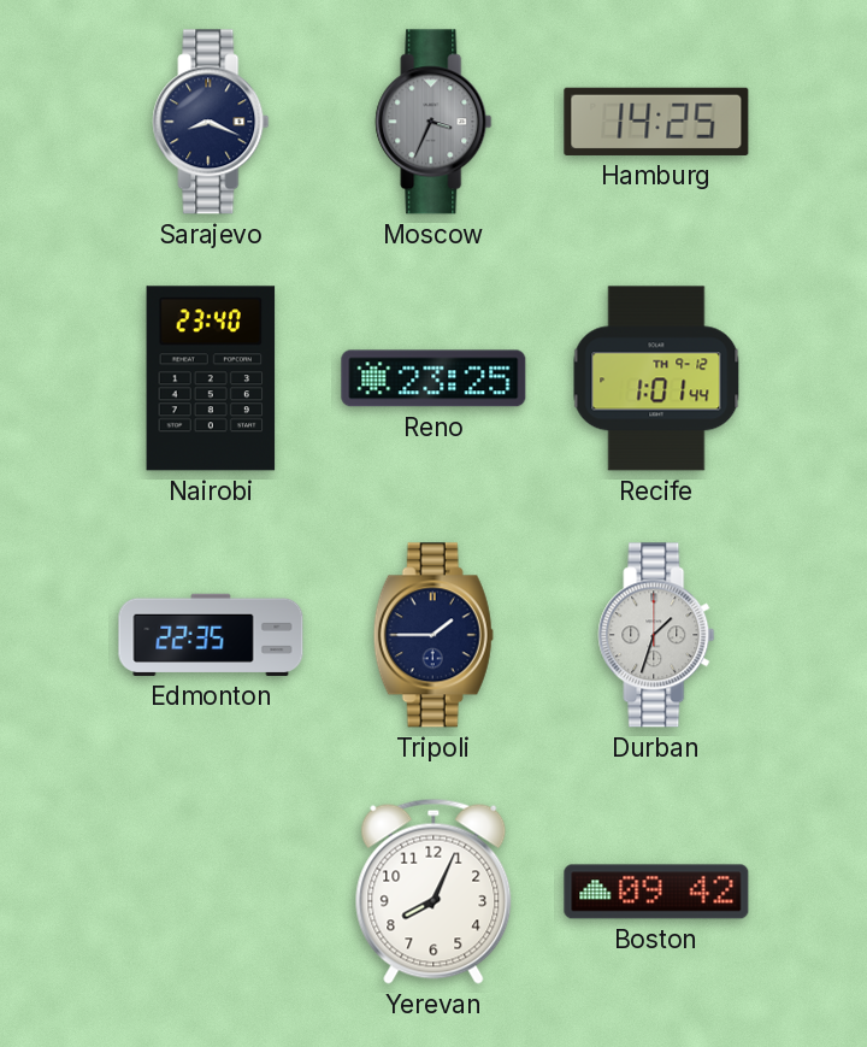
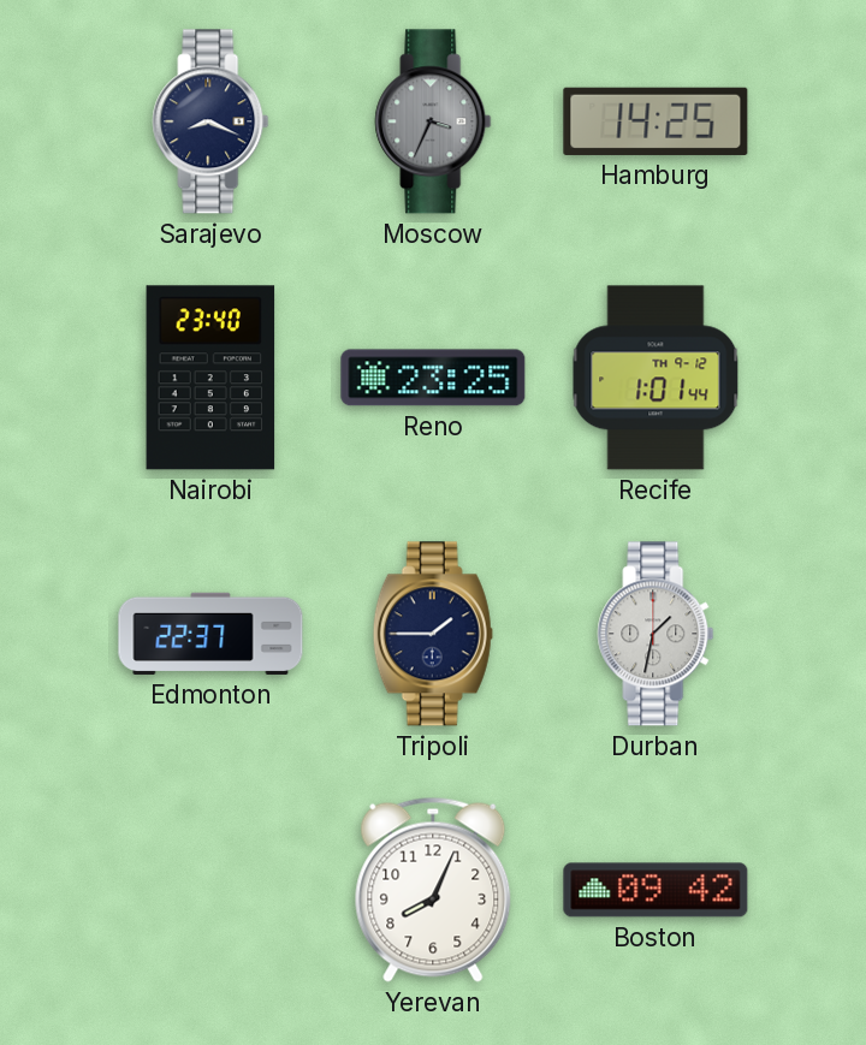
Edmonton: 22:35 -> 22:37
Durban: 1:33 -> 1:32
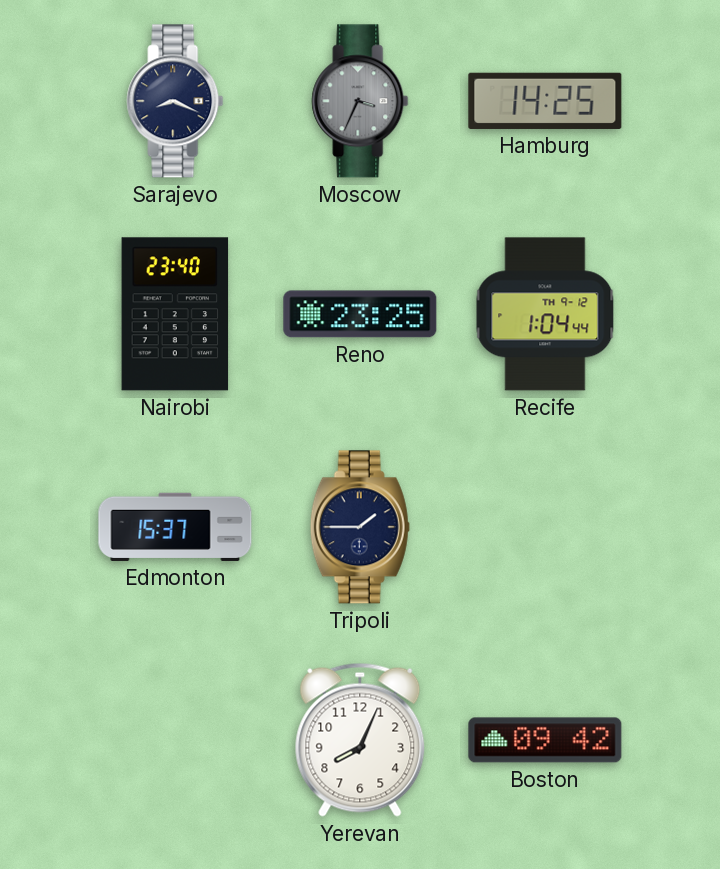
Recife: 1:01 -> 1:04
Edmonton: 22:37 -> 15:37
Durban: 1:32 -> none
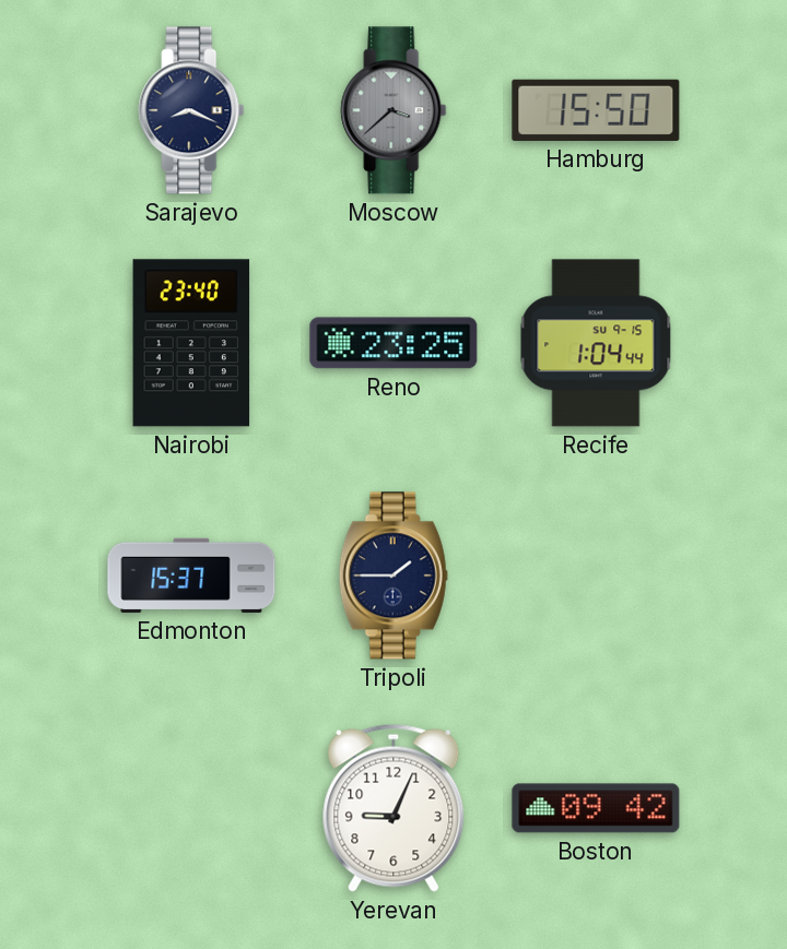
Moscow: 3:34 -> 3:38
Hamburg: 14:25 -> 15:50
Recife date: TH 9-12 -> SU 9-15
Yerevan: 8:04 -> 9:04
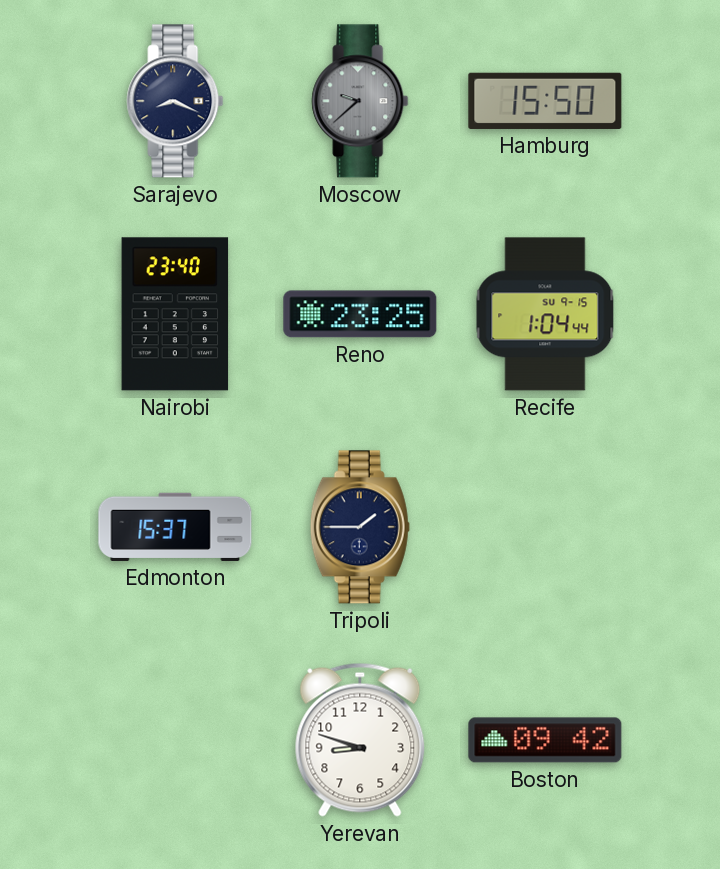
Moscow: 3:38 -> 9:38
Yerevan: 9:04 -> 8:48
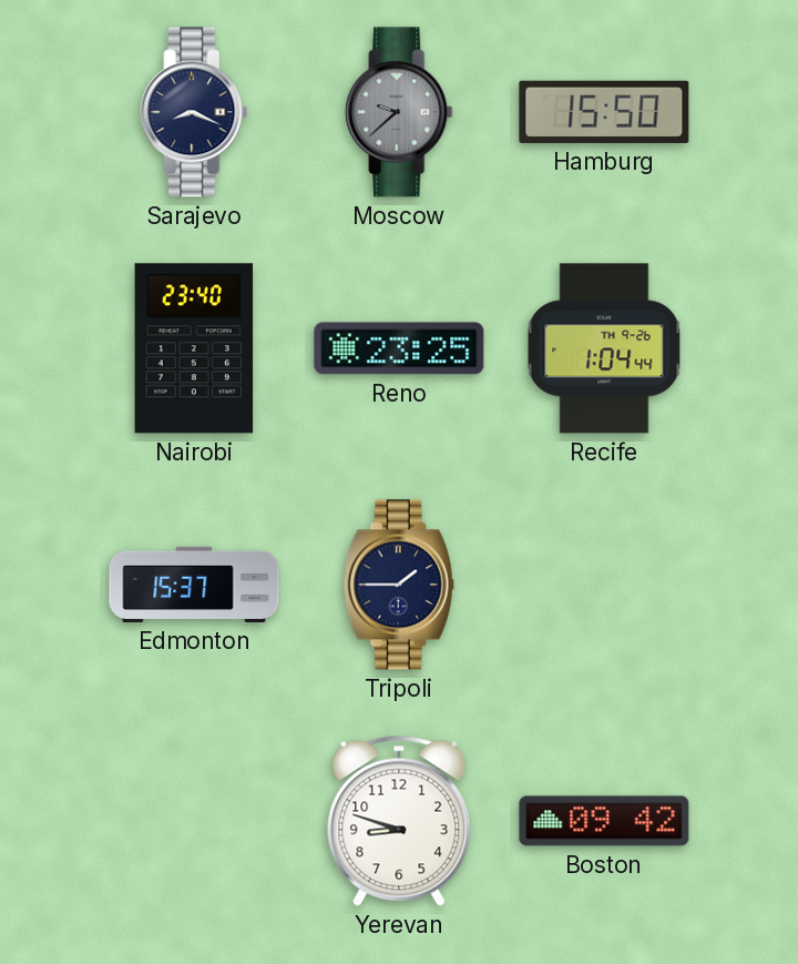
Recife date: SU 9-15 -> TH 9-26
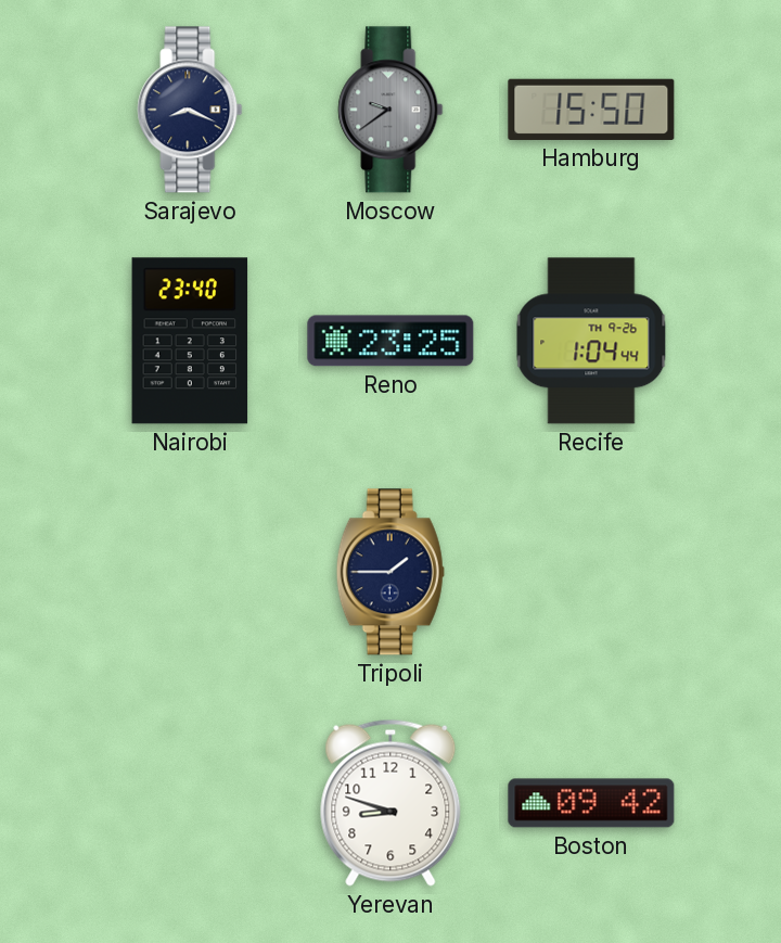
Moscow: 9:38 -> 9:39
Edmonton: 15:37 -> none
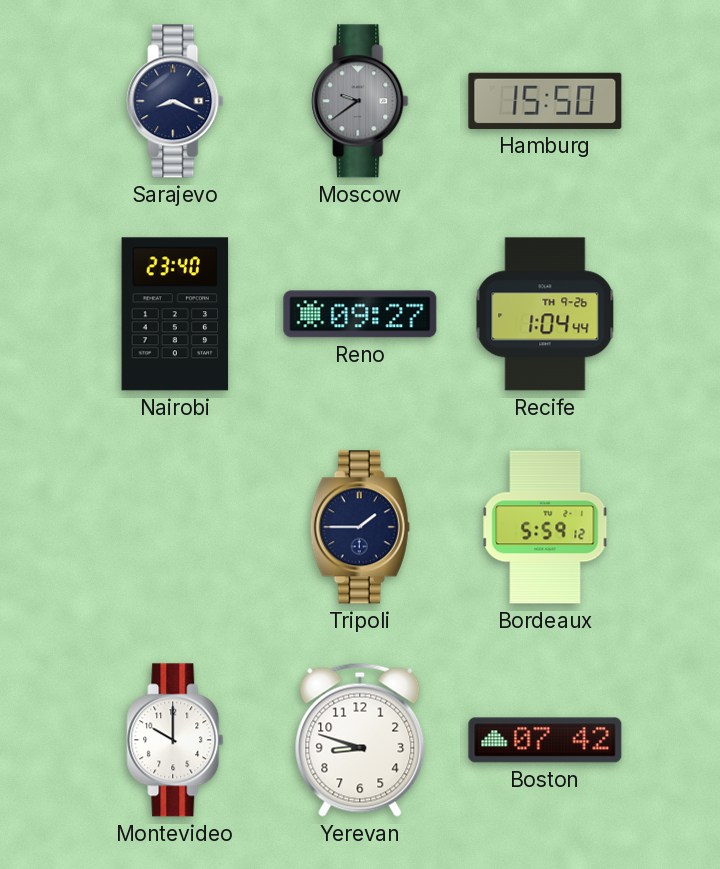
Reno: 23:25 -> 09:27
Bordeaux: none -> 5:59
Montevideo: none -> 10:00
Boston: 09:42 -> 07:42
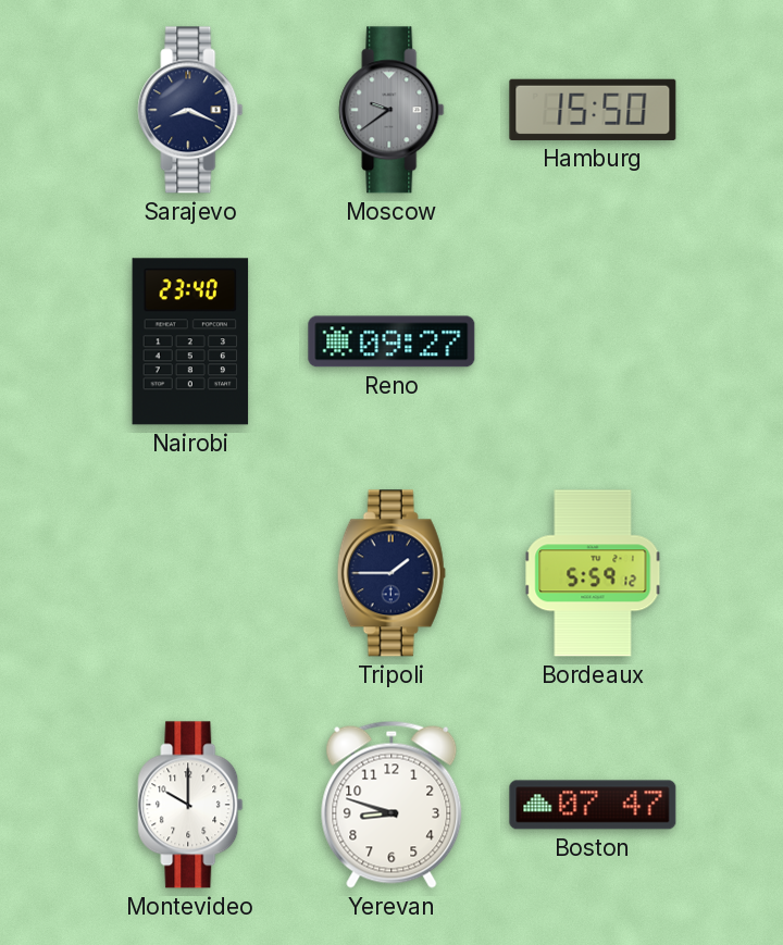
Recife: 1:04 -> none
Boston: 07:42 -> 07:47
